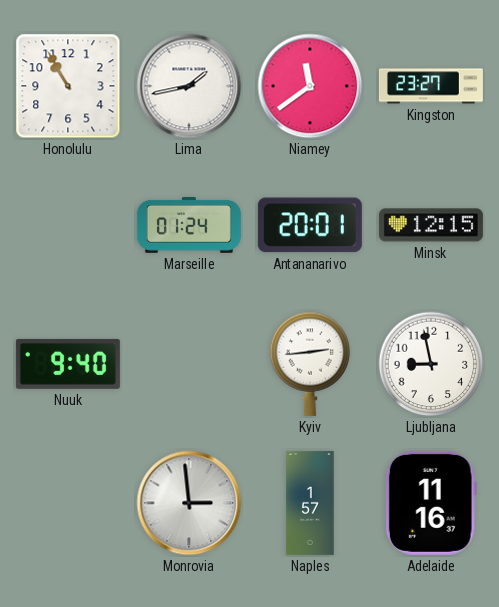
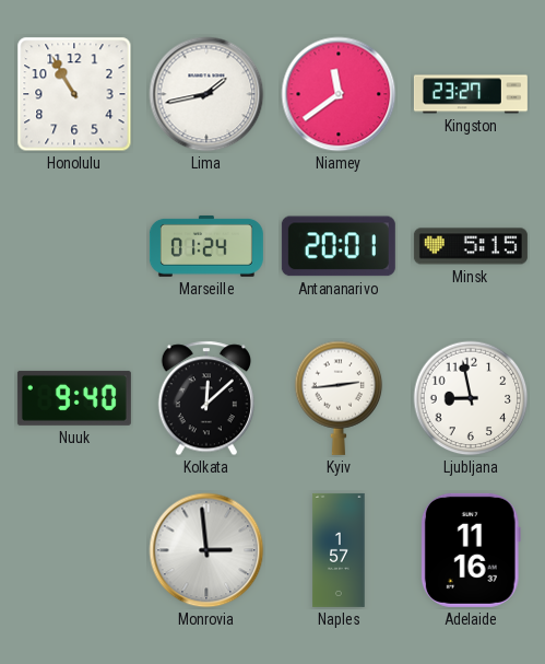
Minsk: 12:15 -> 5:15
Kolkata: none -> 12:08
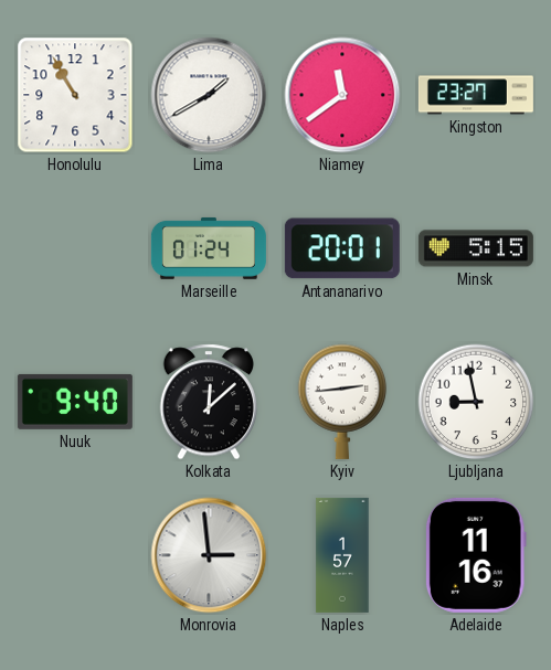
Lima: 1:43 -> 1:40
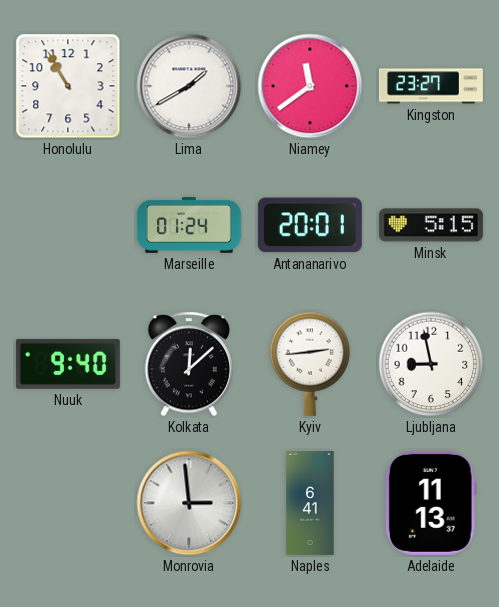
Naples: 1:57 -> 6:41
Adelaide: 11:16 -> 11:13
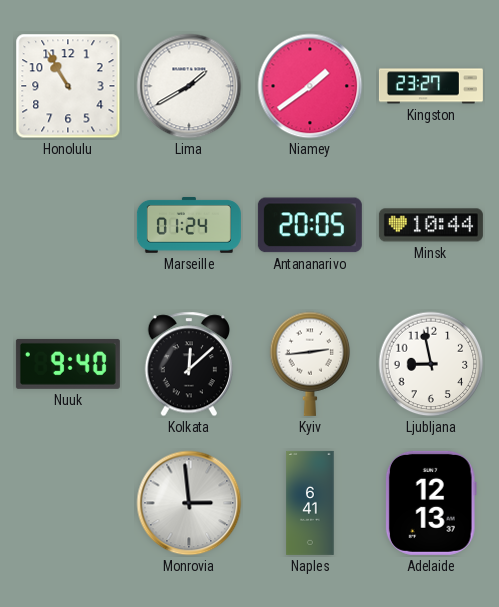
Niamey: 11:39 -> 1:39
Antananarivo: 20:01 -> 20:05
Minsk: 5:15 -> 10:44
Adelaide: 11:13 -> 12:13
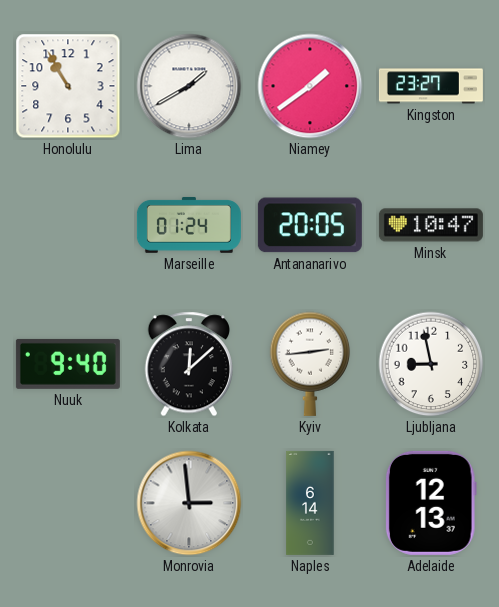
Minsk: 10:44 -> 10:47
Naples: 6:41 -> 6:14
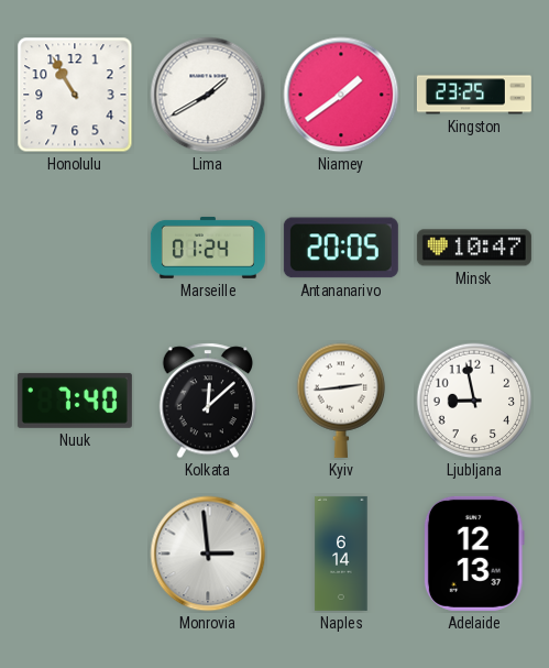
Kingston: 23:27 -> 23:25
Nuuk: 9:40 -> 7:40
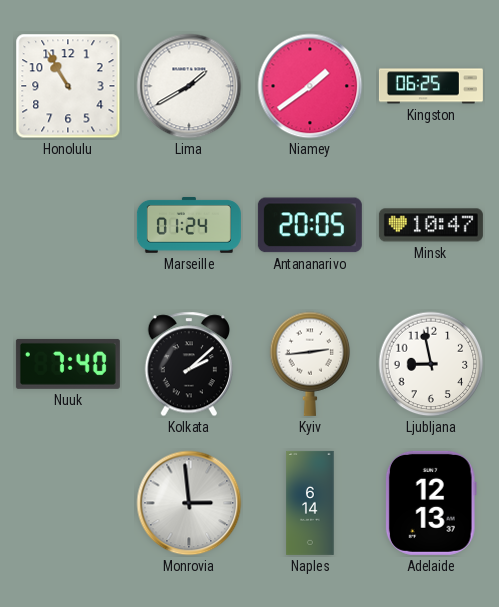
Kingston: 23:25 -> 06:25
Kolkata: 12:08 -> 2:08
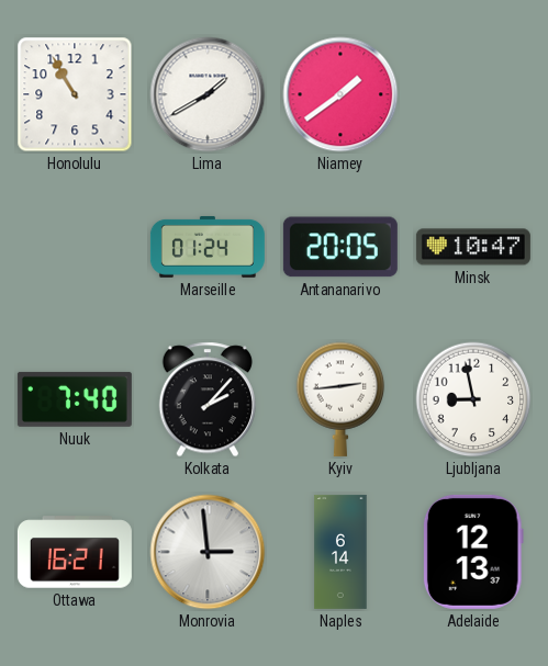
Kingston: 06:25 -> none
Kolkata: 2:08 -> 2:07
Ottawa: none -> 16:21
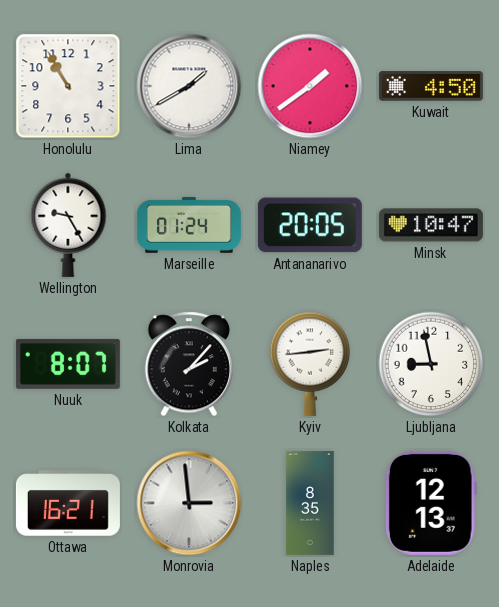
Kuwait: none -> 4:50
Wellington: none -> 9:25
Nuuk: 7:40 -> 8:07
Naples: 6:14 -> 8:35
